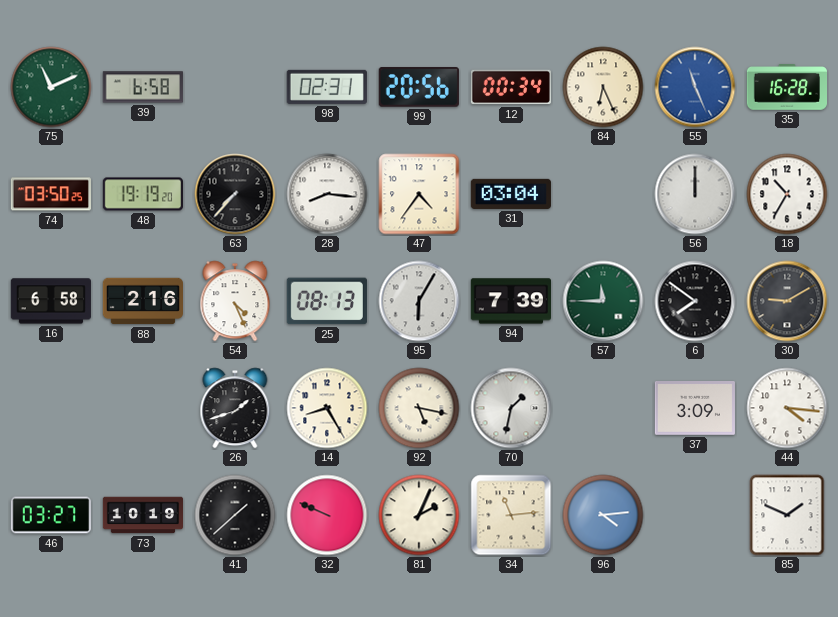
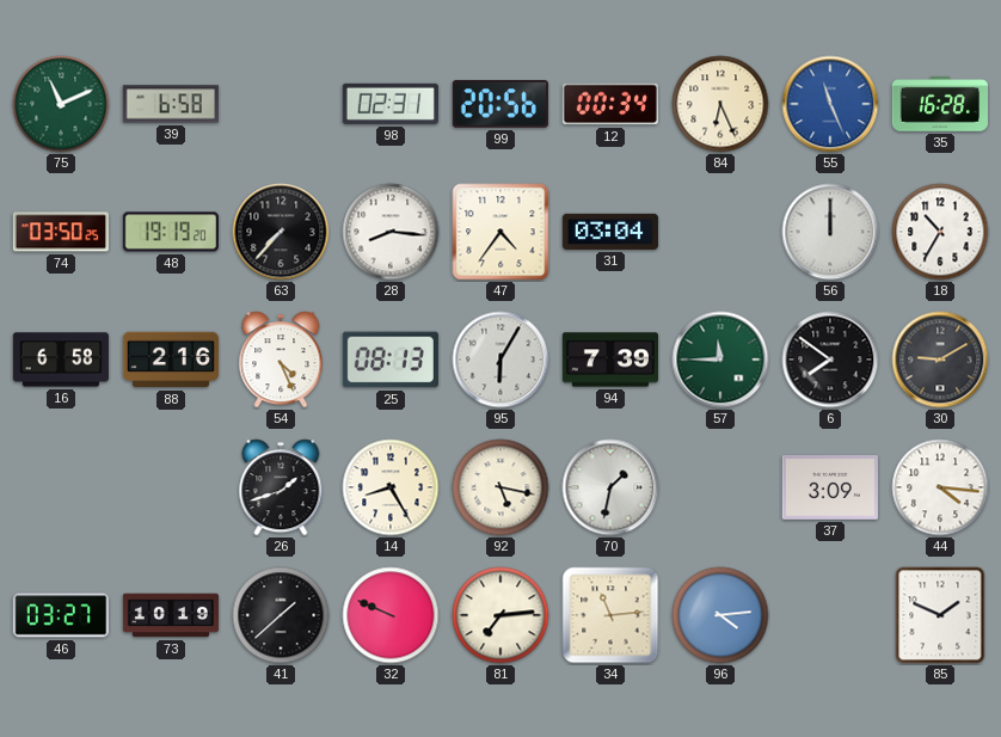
81: 2:04 -> 7:14
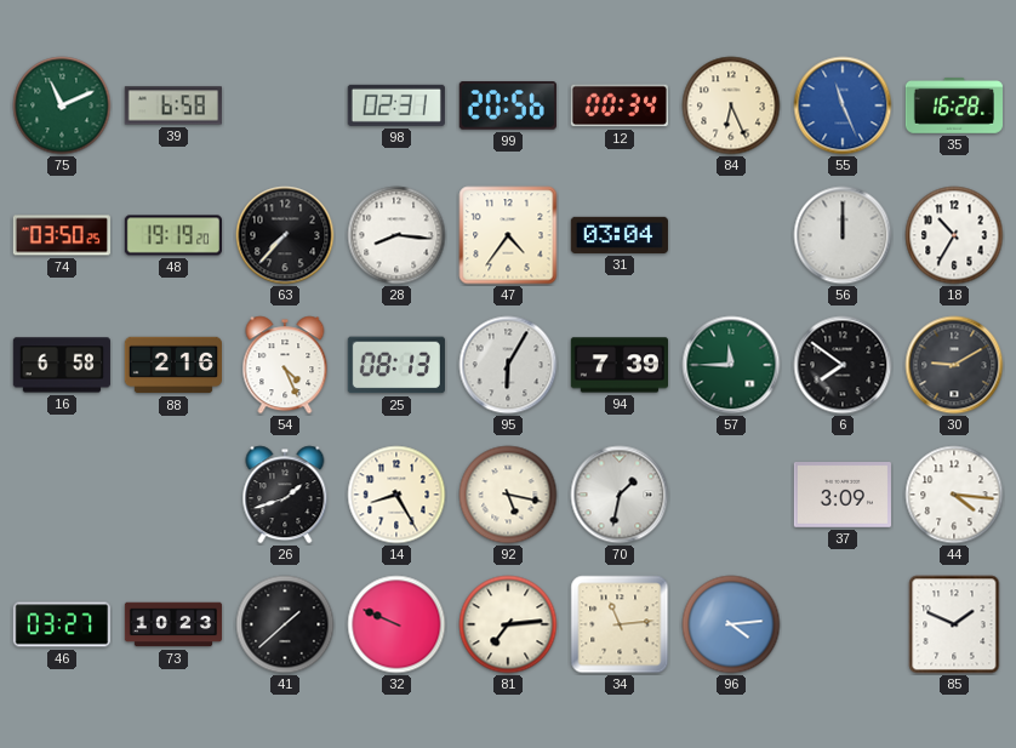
73: 10:19 -> 10:23
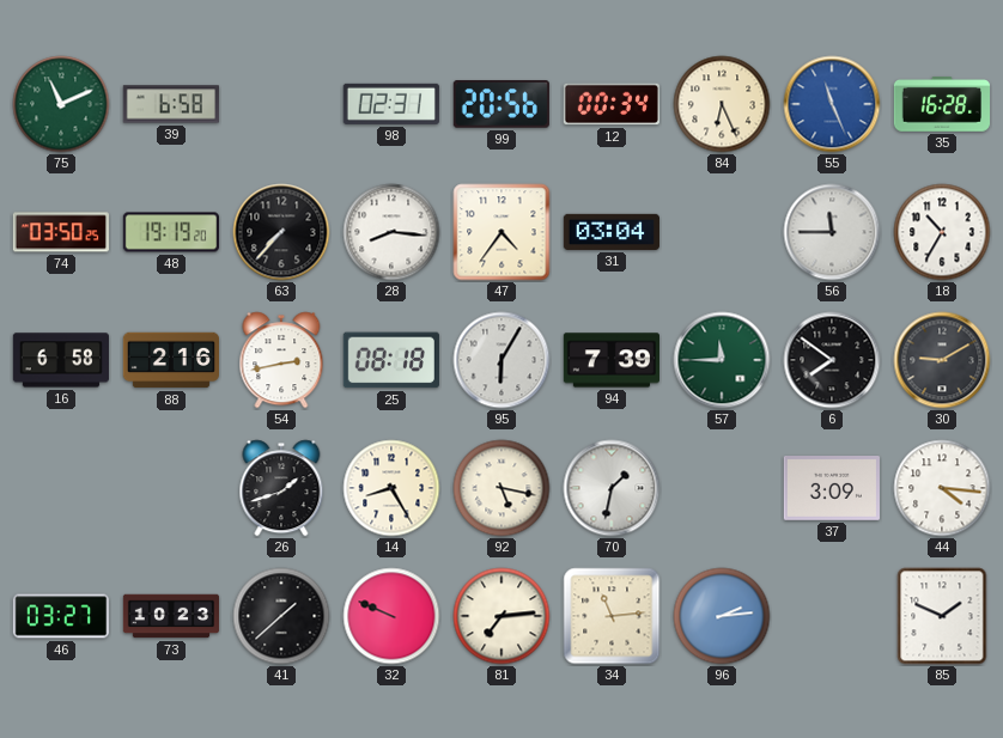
56: 12:00 -> 11:45
54: 4:26 -> 2:43
25: 08:13 -> 08:18
96: 4:14 -> 2:14
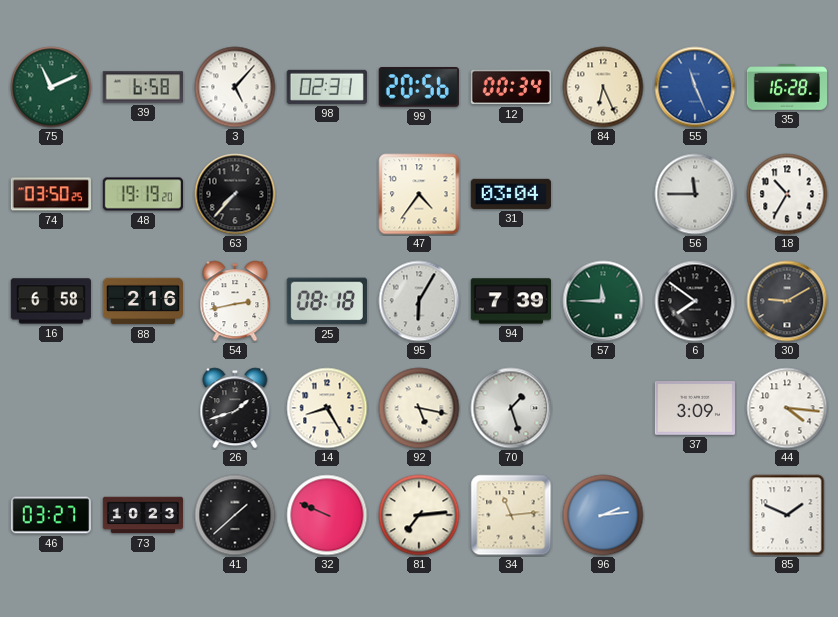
3: none -> 5:07
28: 8:16 -> none
70: 1:32 -> 1:27
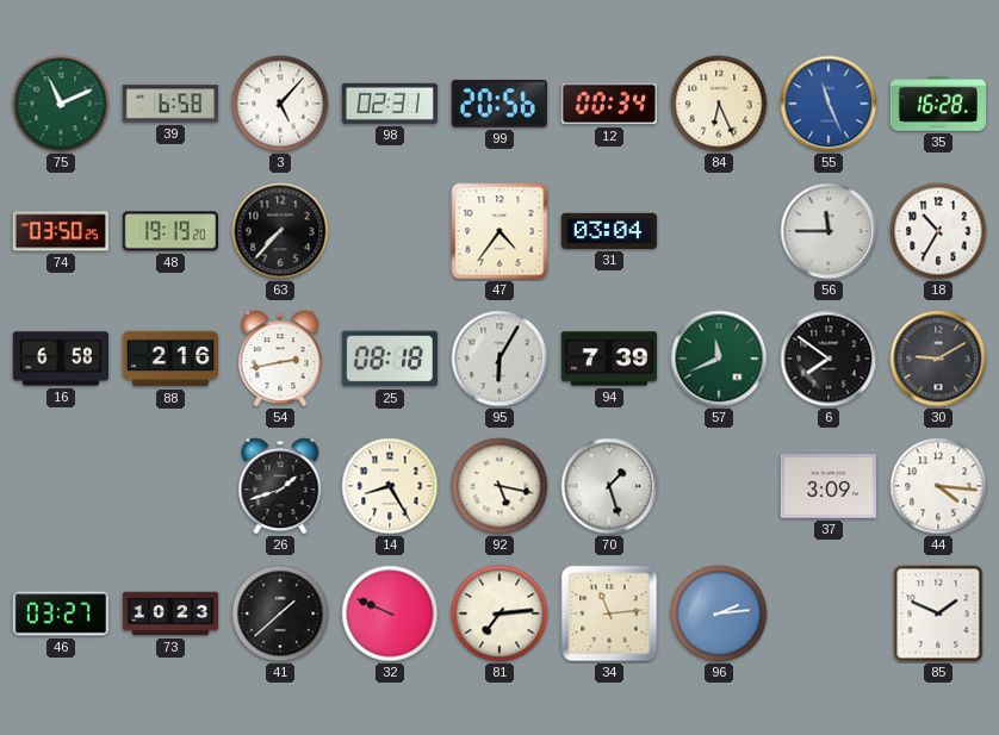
57: 11:45 -> 11:41
